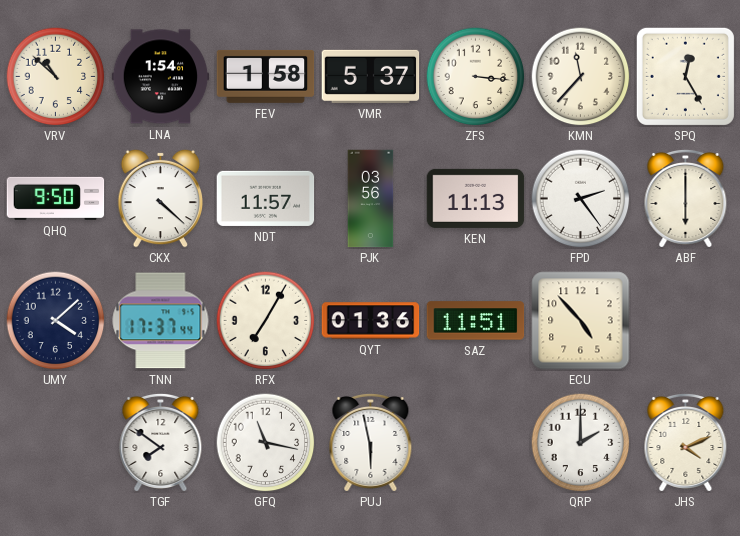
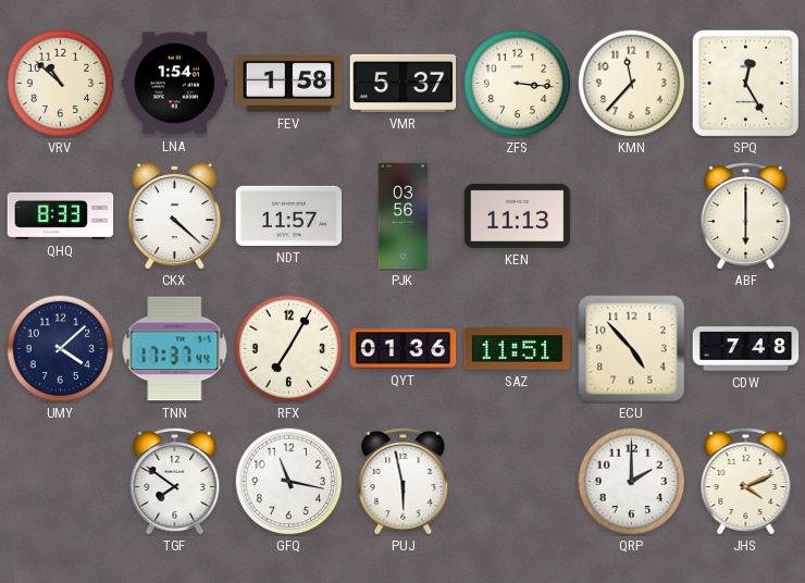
QHQ: 9:50 -> 8:33
FPD: 2:24 -> none
CDW: none -> 7:48
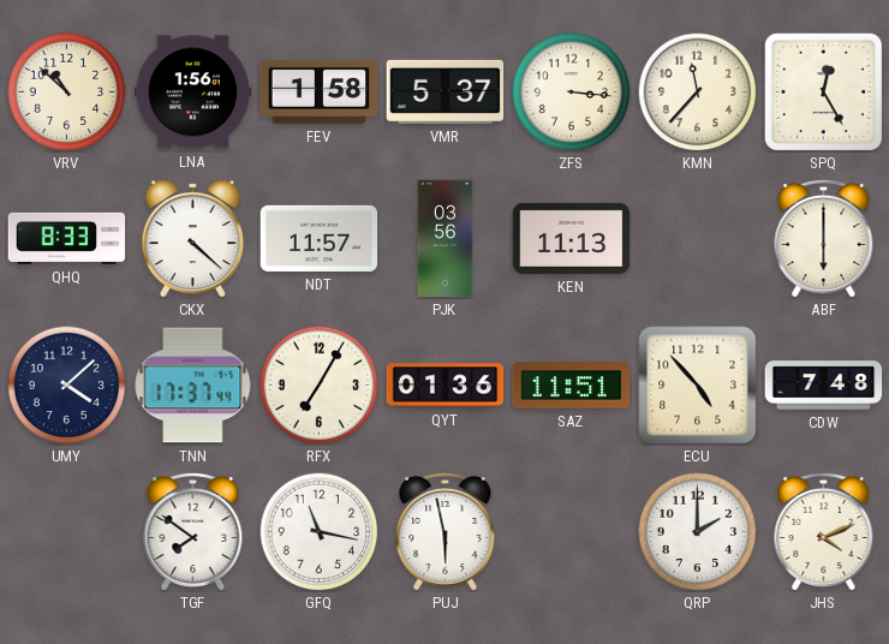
LNA: 1:54 -> 1:56
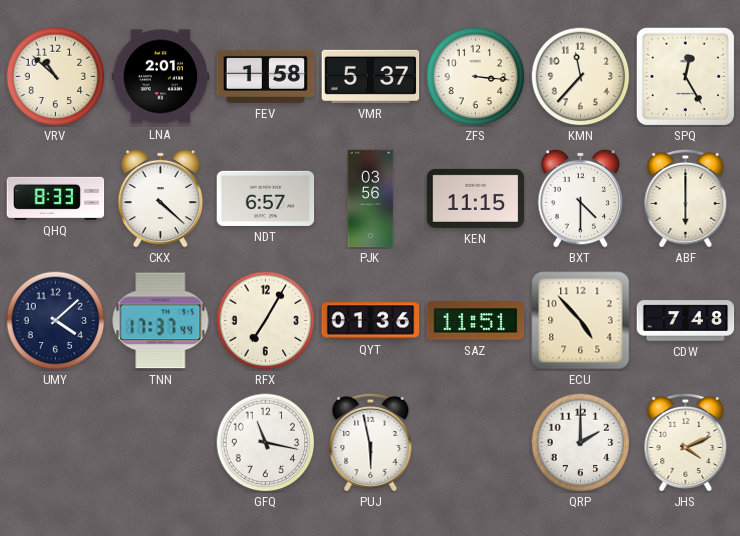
LNA: 1:56 -> 2:01
NDT: 11:57 -> 6:57
KEN: 11:13 -> 11:15
BXT: none -> 4:30
TGF: 7:51 -> none
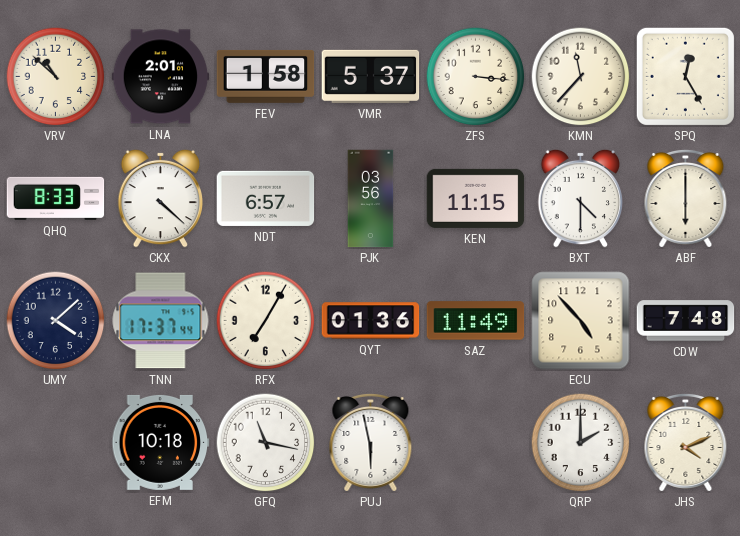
SAZ: 11:51 -> 11:49
EFM: none -> 10:18
